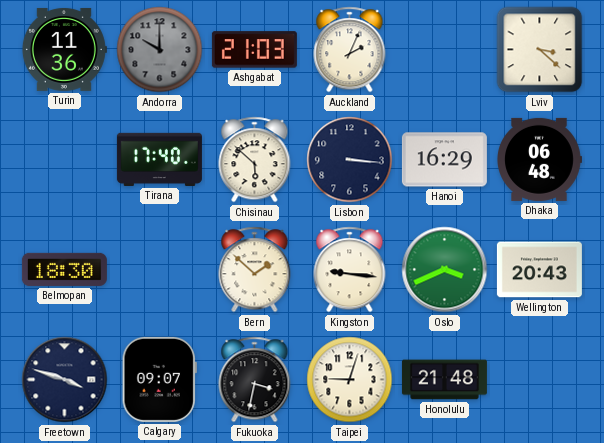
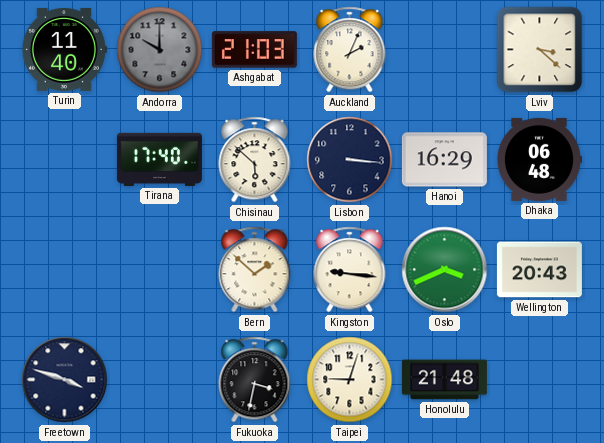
Turin: 11:36 -> 11:40
Belmopan: 18:30 -> none
Calgary: 09:07 -> none
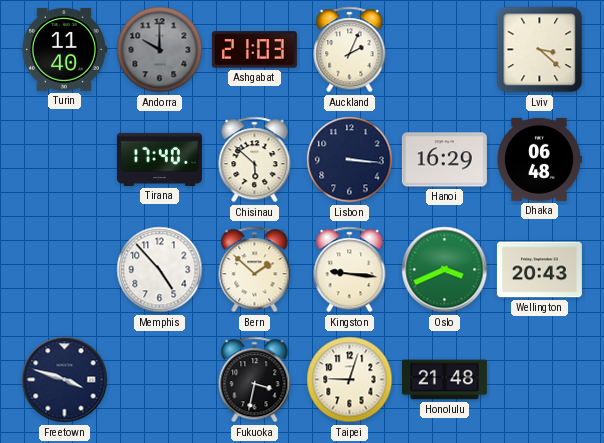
Memphis: none -> 4:53
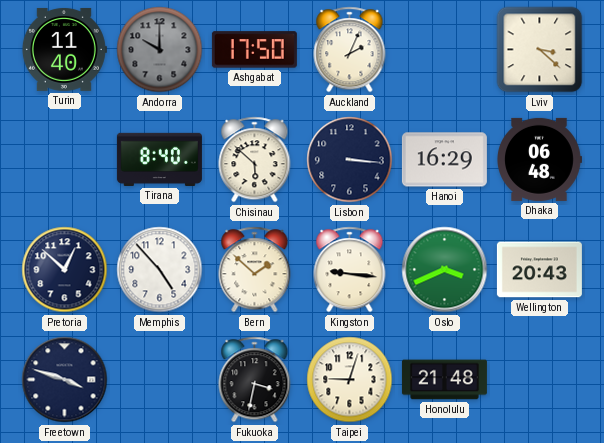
Ashgabat: 21:03 -> 17:50
Tirana: 17:40 -> 8:40
Pretoria: none -> 12:52
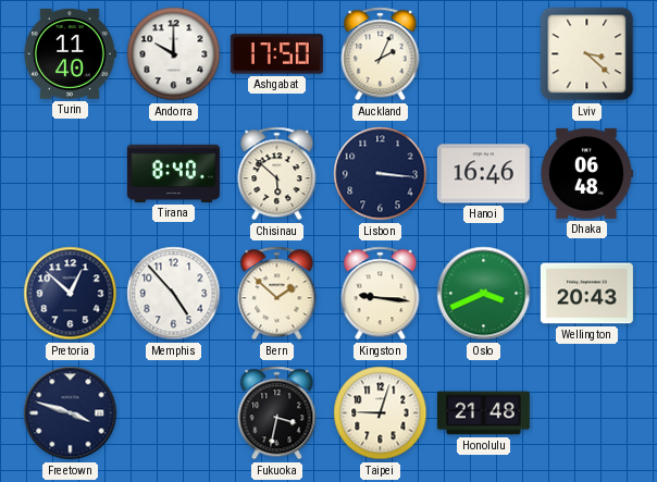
Andorra dial: grey -> white
Hanoi: 16:29 -> 16:46
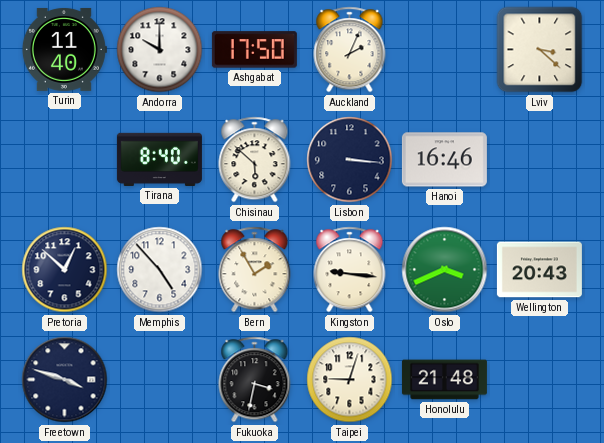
Dhaka: 06:48 -> none
Bern: 1:52 -> 1:55
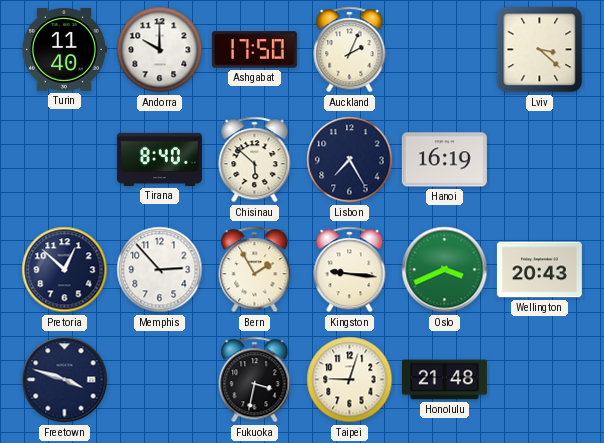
Lisbon: 3:16 -> 7:25
Hanoi: 16:46 -> 16:19
Memphis: 4:53 -> 2:53
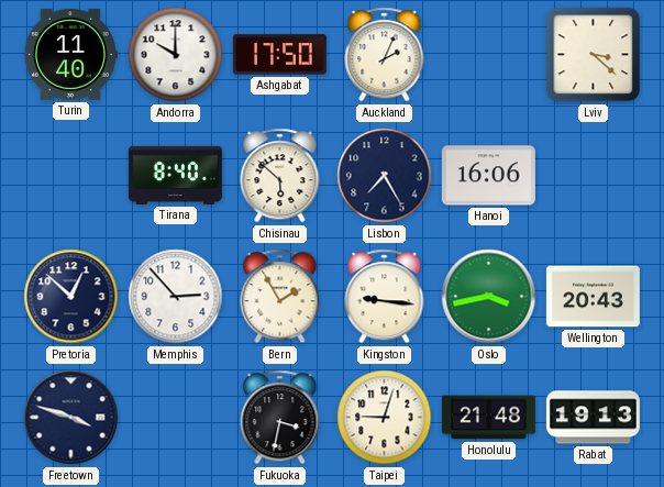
Hanoi: 16:19 -> 16:06
Oslo: 3:41 -> 3:43
Rabat: none -> 19:13
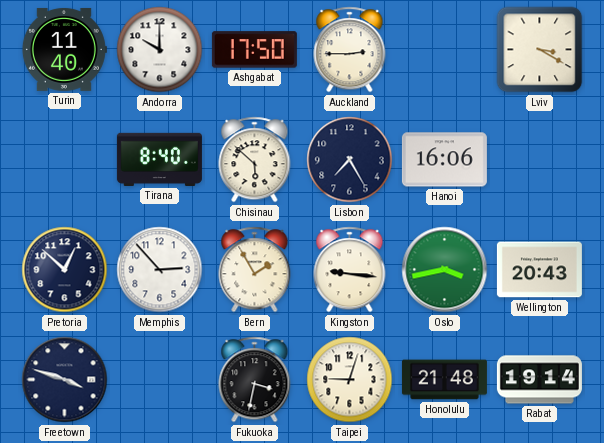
Auckland: 2:04 -> 2:45
Lviv: 3:22 -> 3:20
Rabat: 19:13 -> 19:14
